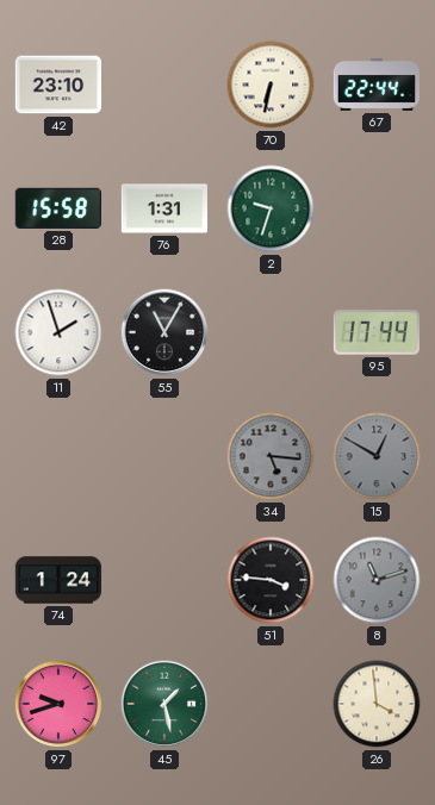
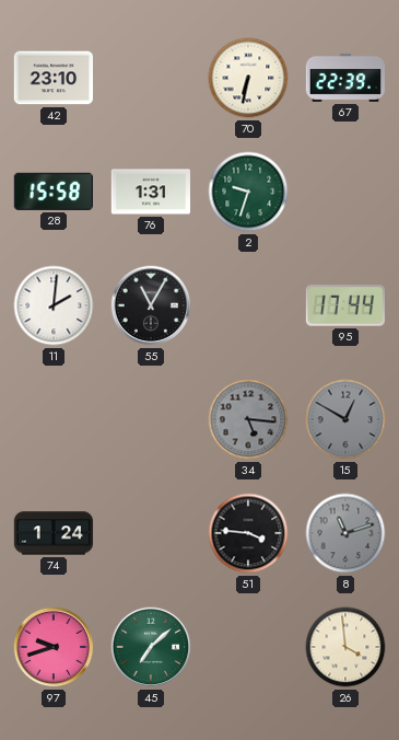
67: 22:44 -> 22:39
11: 1:57 -> 2:01
45: 1:28 -> 7:08
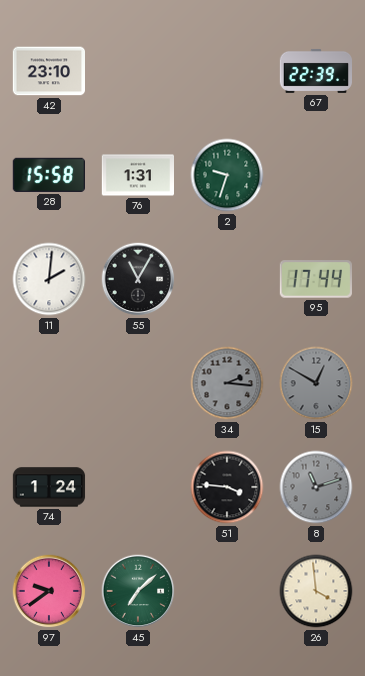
70: 6:32 -> none
34: 5:16 -> 2:16
97: 9:42 -> 9:39
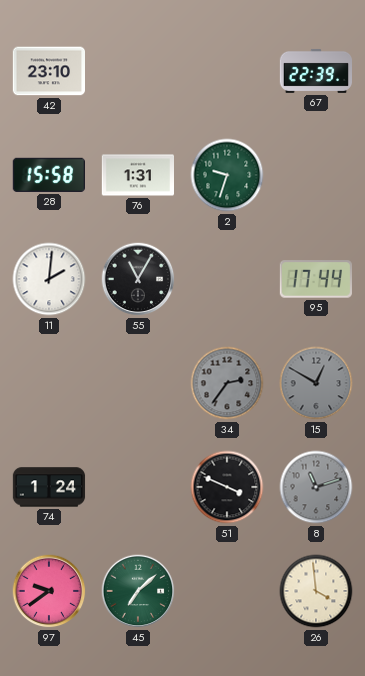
34: 2:16 -> 2:36
51: 3:46 -> 3:49
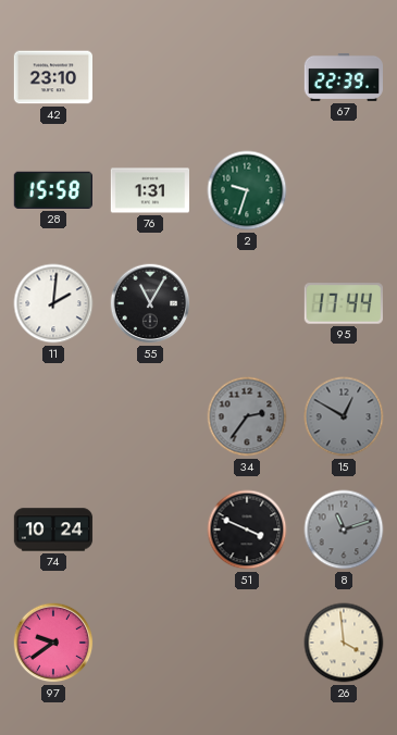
74: 1:24 -> 10:24
45: 7:08 -> none
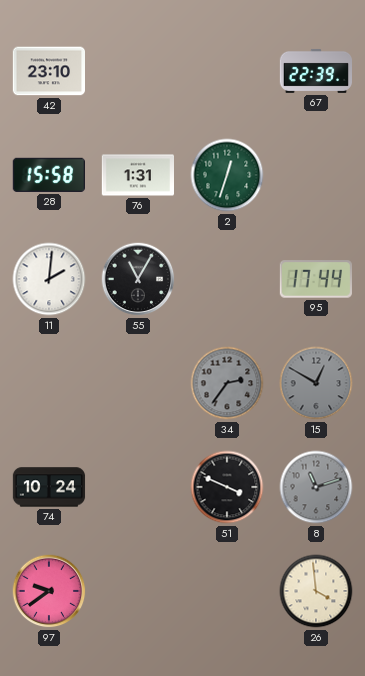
2: 9:33 -> 12:33
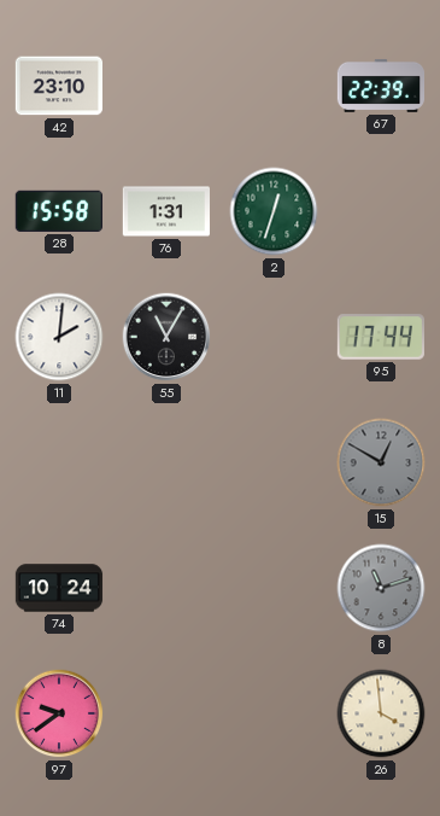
34: 2:36 -> none
51: 3:49 -> none
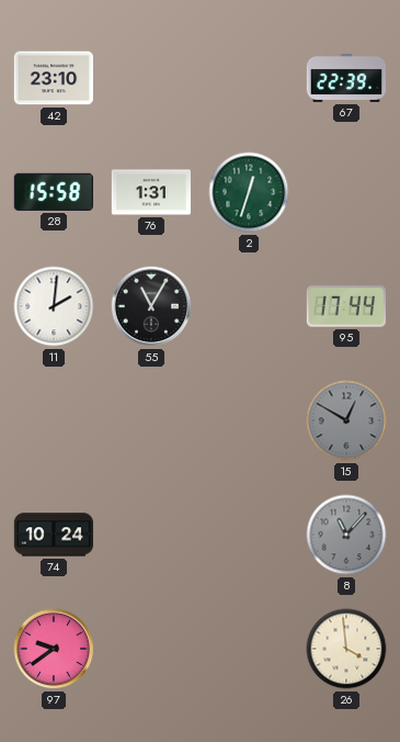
8: 11:12 -> 11:07
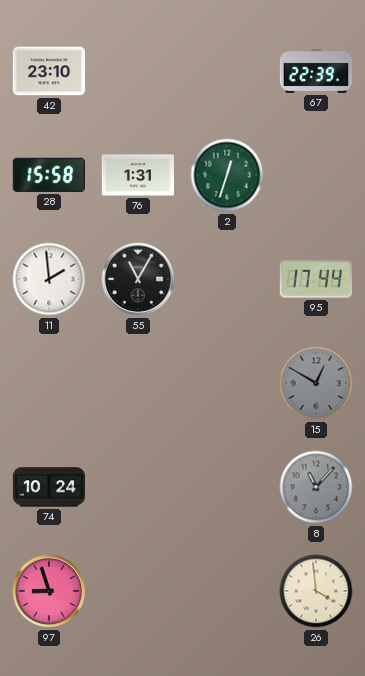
11: 2:01 -> 1:59
97: 9:39 -> 8:57
